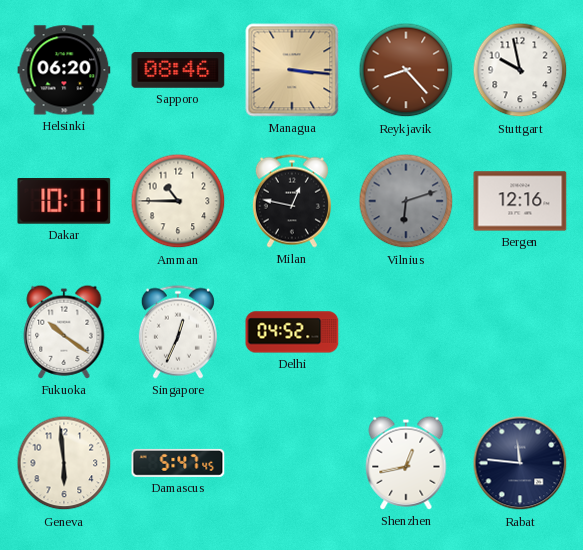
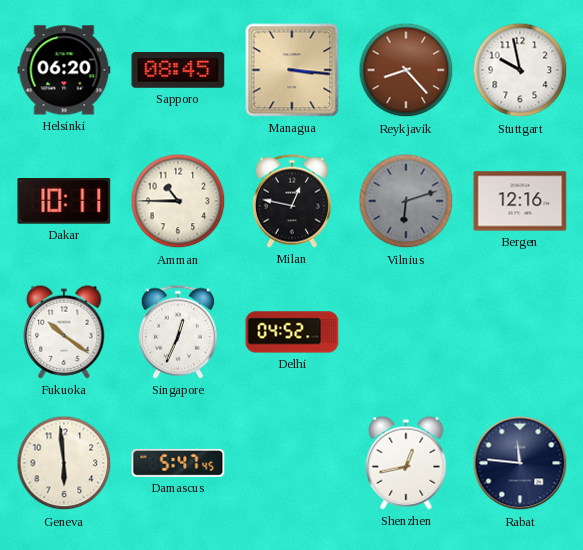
Sapporo: 08:46 -> 08:45
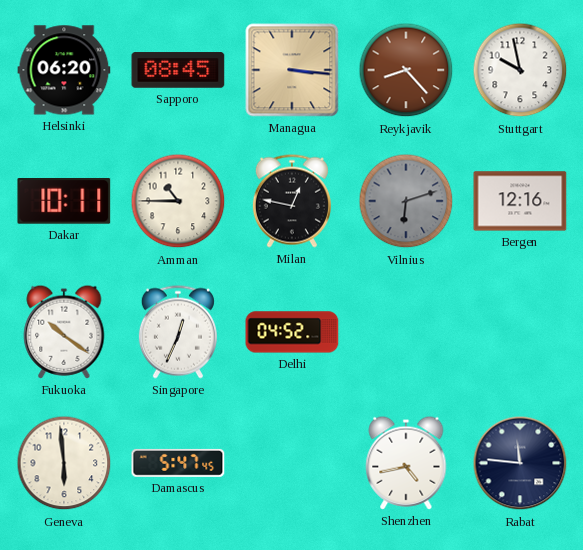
Shenzhen: 12:43 -> 4:43
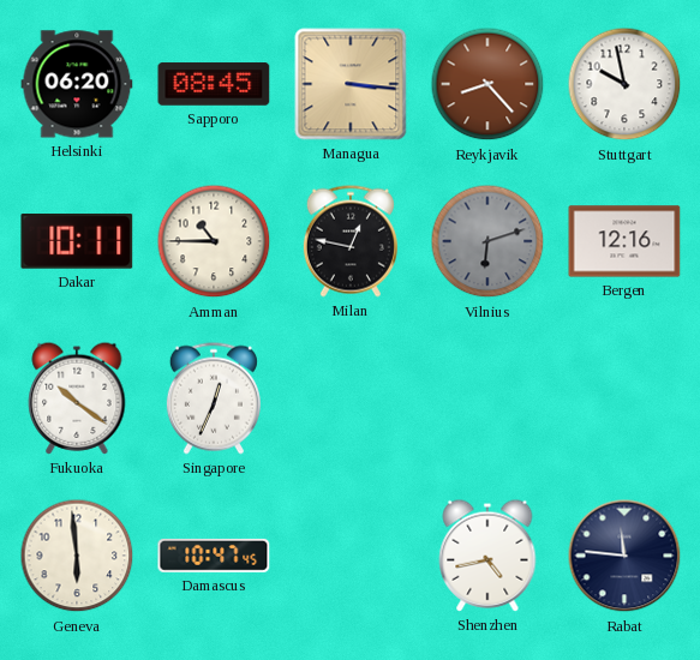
Delhi: 04:52 -> none
Damascus: 5:47 -> 10:47
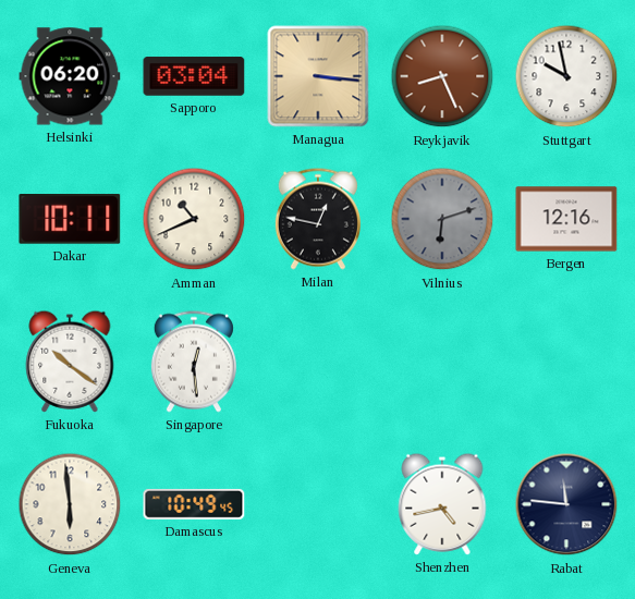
Sapporo: 08:45 -> 03:04
Reykjavik: 8:23 -> 8:26
Amman: 10:45 -> 10:41
Singapore: 12:34 -> 12:29
Damascus: 10:47 -> 10:49
